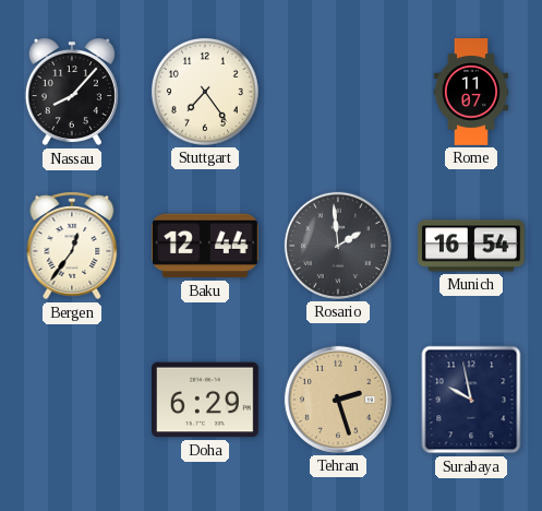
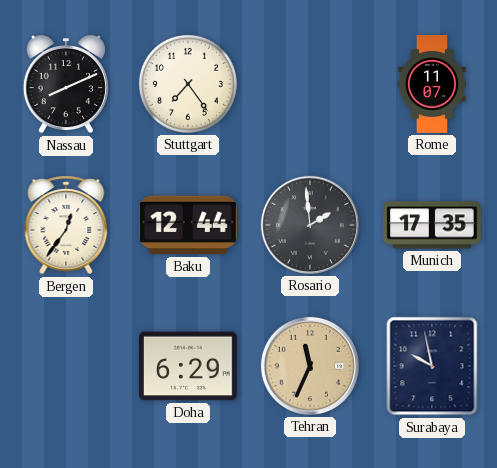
Nassau: 8:07 -> 8:11
Munich: 16:54 -> 17:35
Tehran: 2:27 -> 11:34
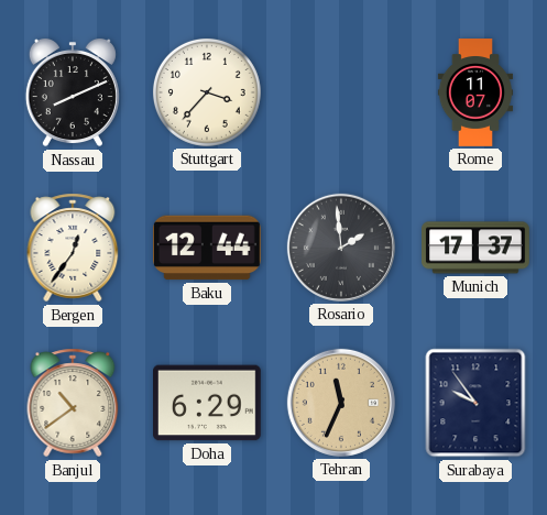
Stuttgart: 7:24 -> 3:37
Munich: 17:35 -> 17:37
Banjul: none -> 10:39
Surabaya: 9:58 -> 9:54
